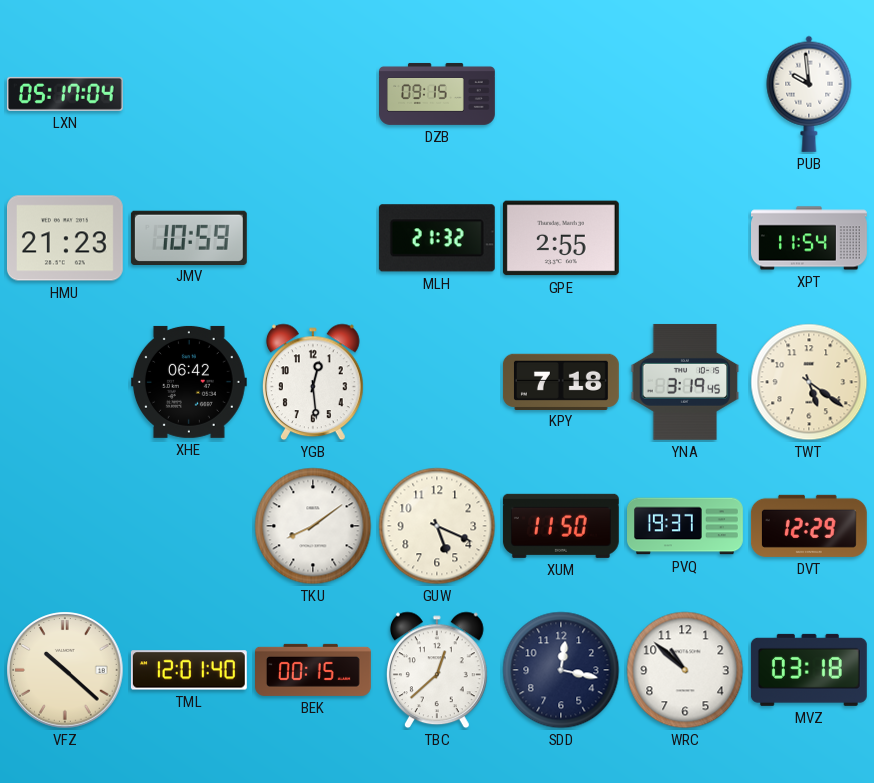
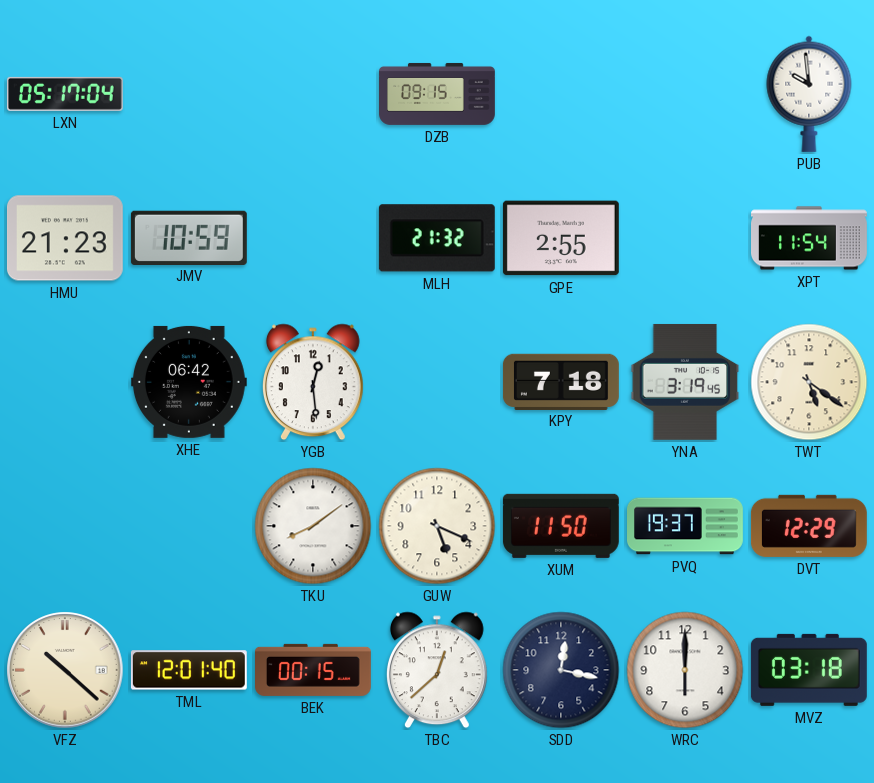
WRC: 10:52 -> 6:00
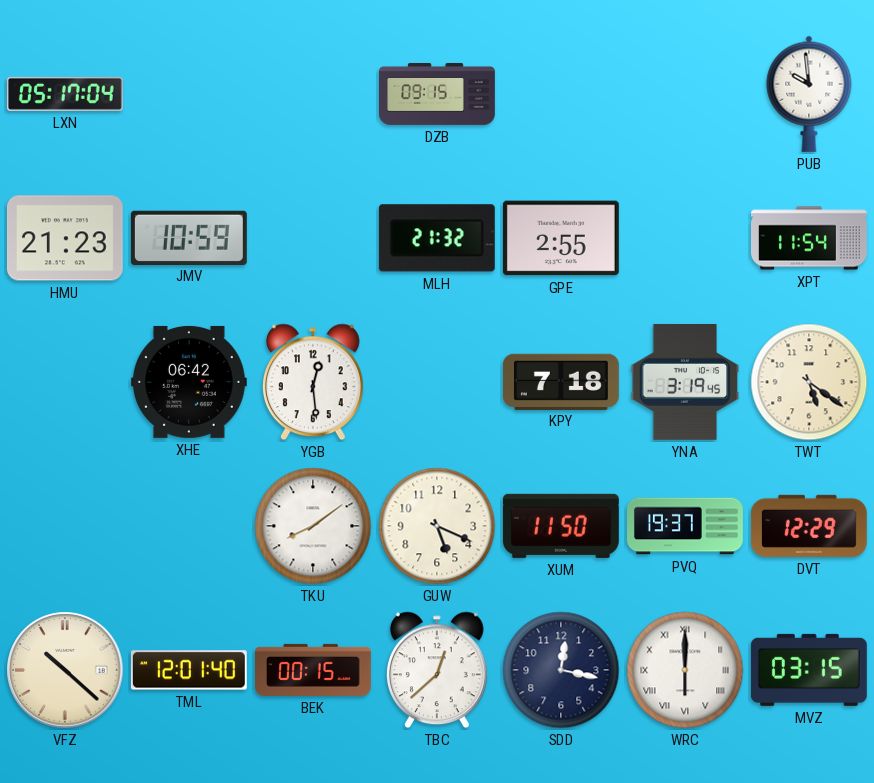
WRC numerals: Arabic -> Roman
MVZ: 03:18 -> 03:15
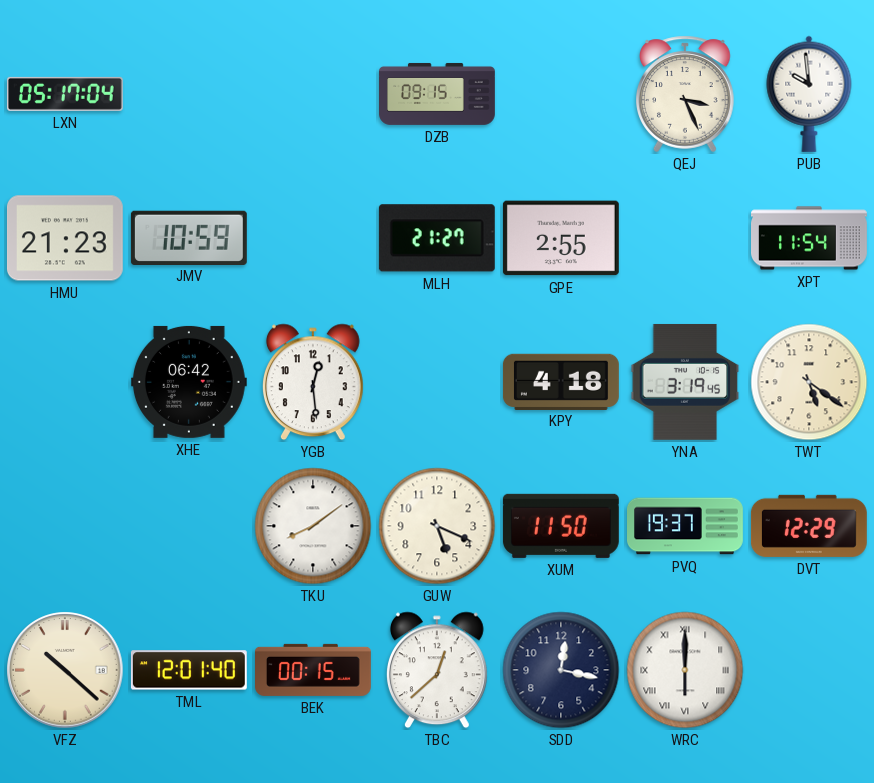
QEJ: none -> 3:26
MLH: 21:32 -> 21:27
KPY: 7:18 -> 4:18
MVZ: 03:15 -> none
